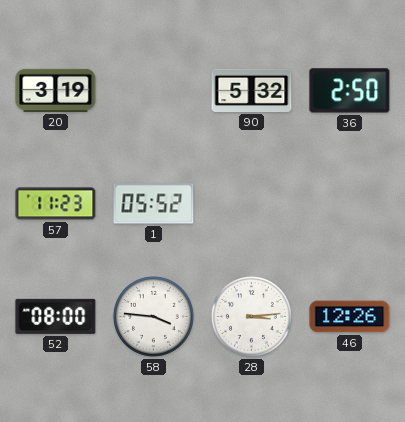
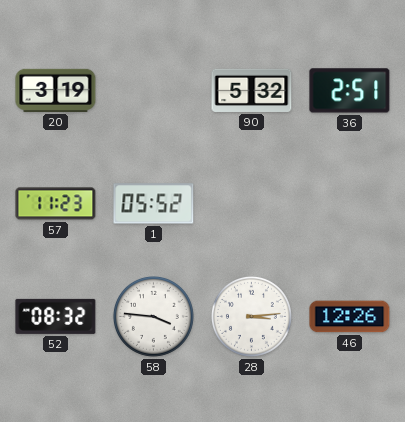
36: 2:50 -> 2:51
52: 08:00 -> 08:32
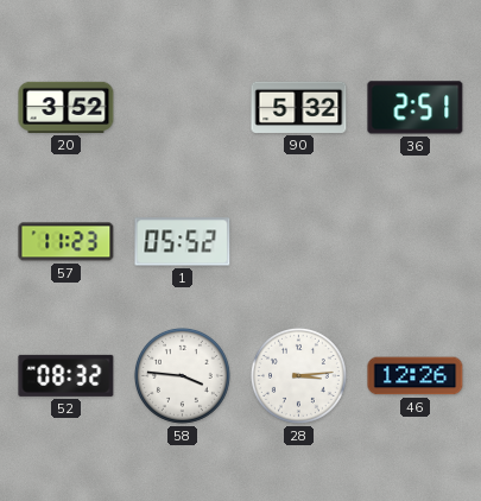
20: 3:19 -> 3:52
